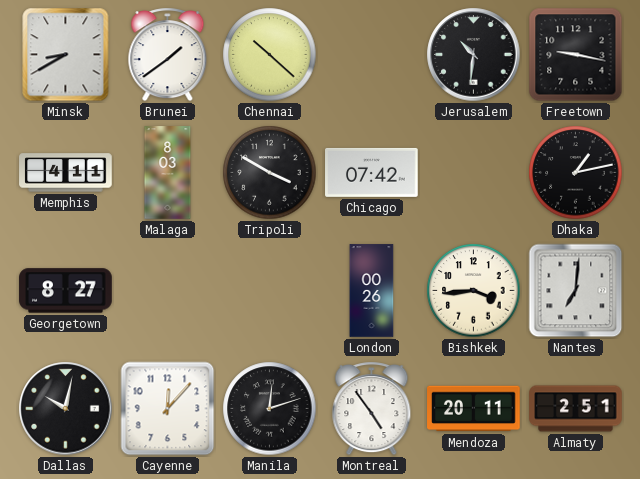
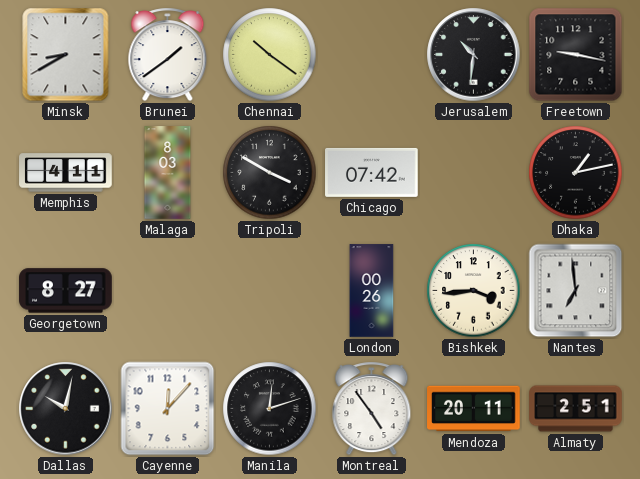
Chennai: 10:22 -> 10:21
Nantes: 7:01 -> 6:59
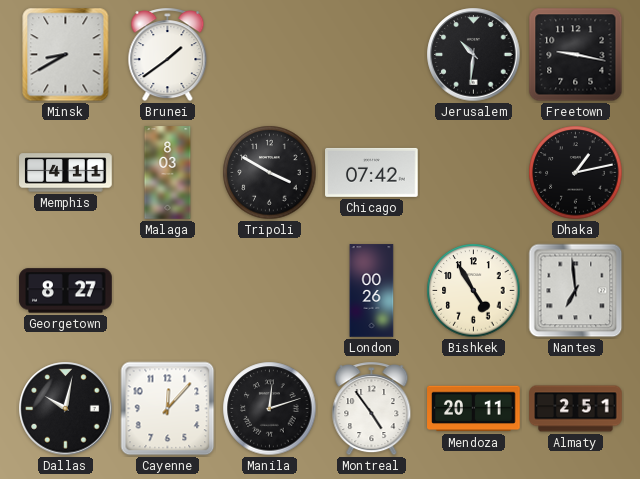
Chennai: 10:21 -> none
Bishkek: 3:44 -> 4:55
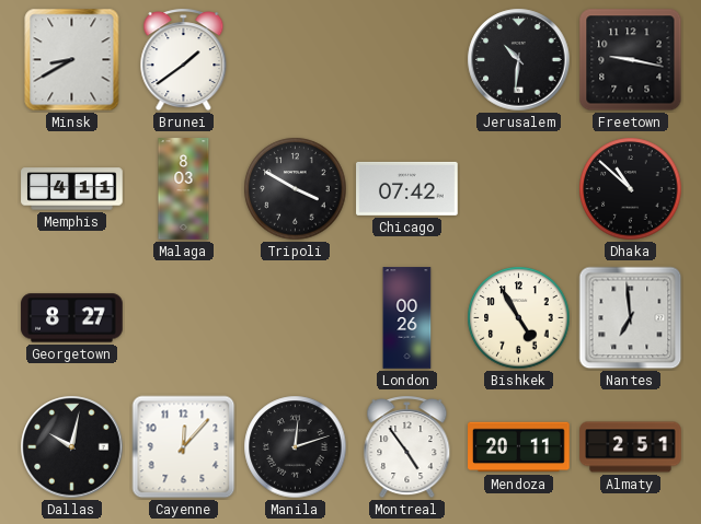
Dhaka: 1:13 -> 10:52
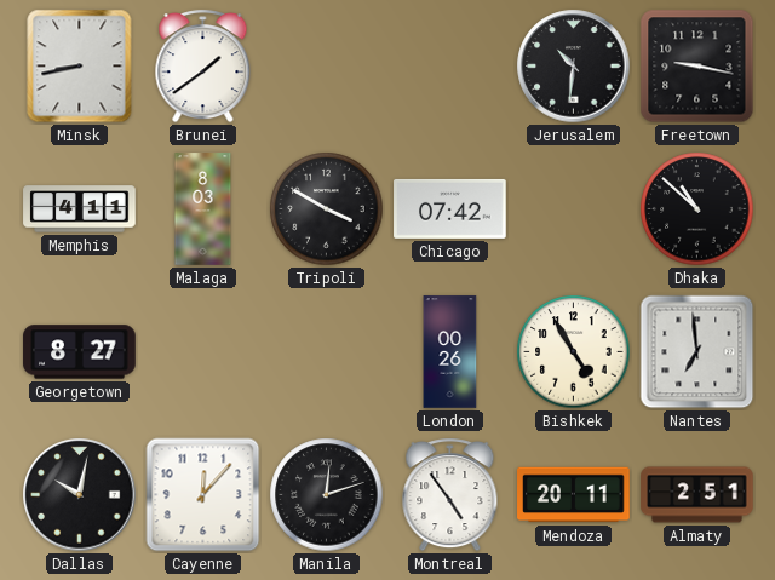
Minsk: 8:40 -> 8:43
